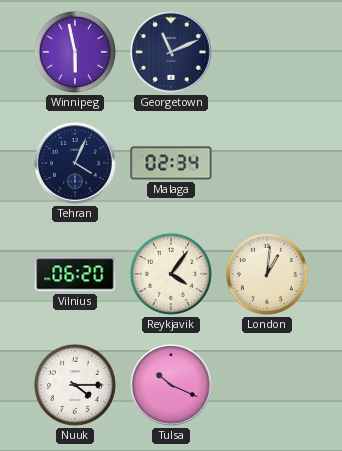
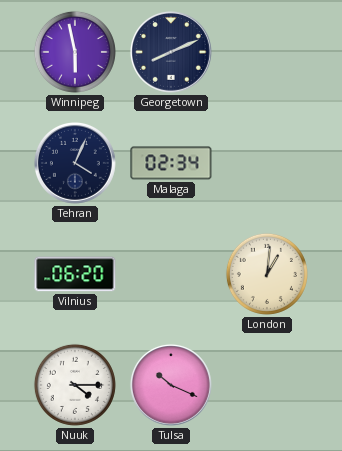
Georgetown: 11:11 -> 8:11
Reykjavik: 4:06 -> none
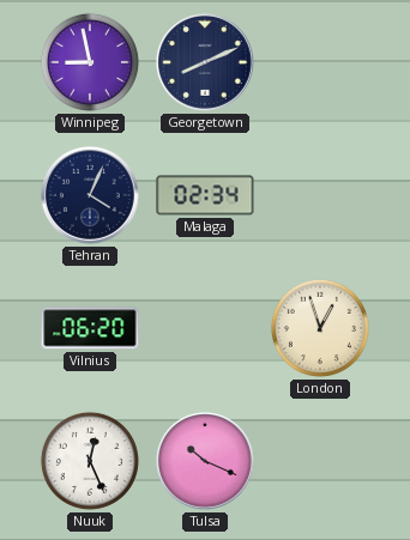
Winnipeg: 5:58 -> 8:58
London: 1:01 -> 12:57
Nuuk: 4:15 -> 12:26
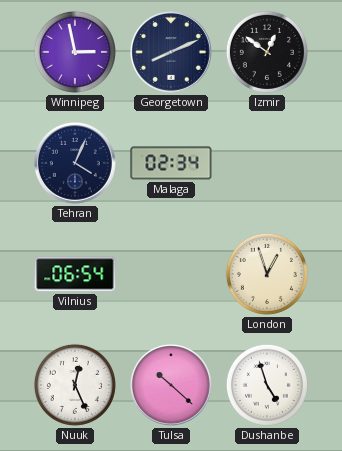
Winnipeg: 8:58 -> 2:58
Izmir: none -> 12:51
Vilnius: 06:20 -> 06:54
Tulsa: 10:19 -> 10:22
Dushanbe: none -> 4:57
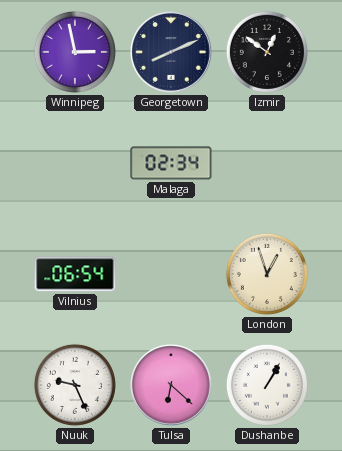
Tehran: 4:04 -> none
Nuuk: 12:26 -> 9:26
Tulsa: 10:22 -> 6:22
Dushanbe: 4:57 -> 1:05
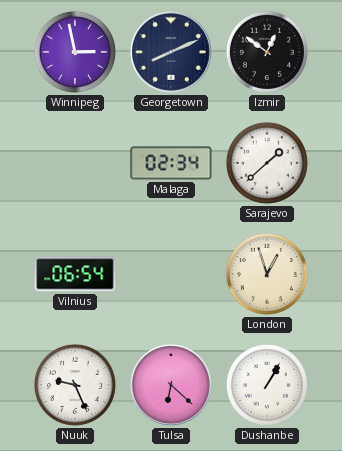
Sarajevo: none -> 1:38
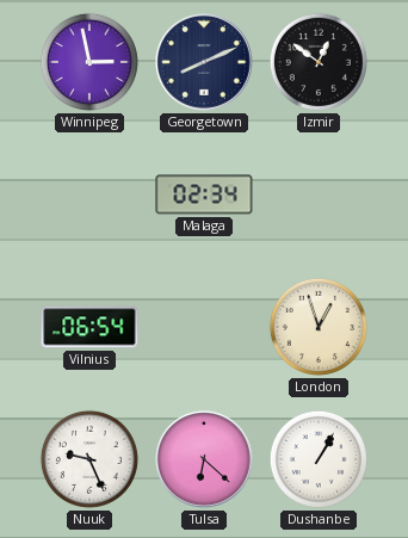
Sarajevo: 1:38 -> none
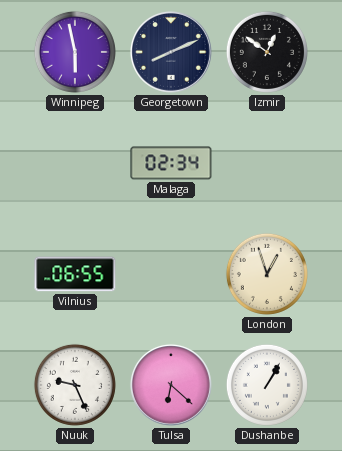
Winnipeg: 2:58 -> 5:58
Vilnius: 06:54 -> 06:55
